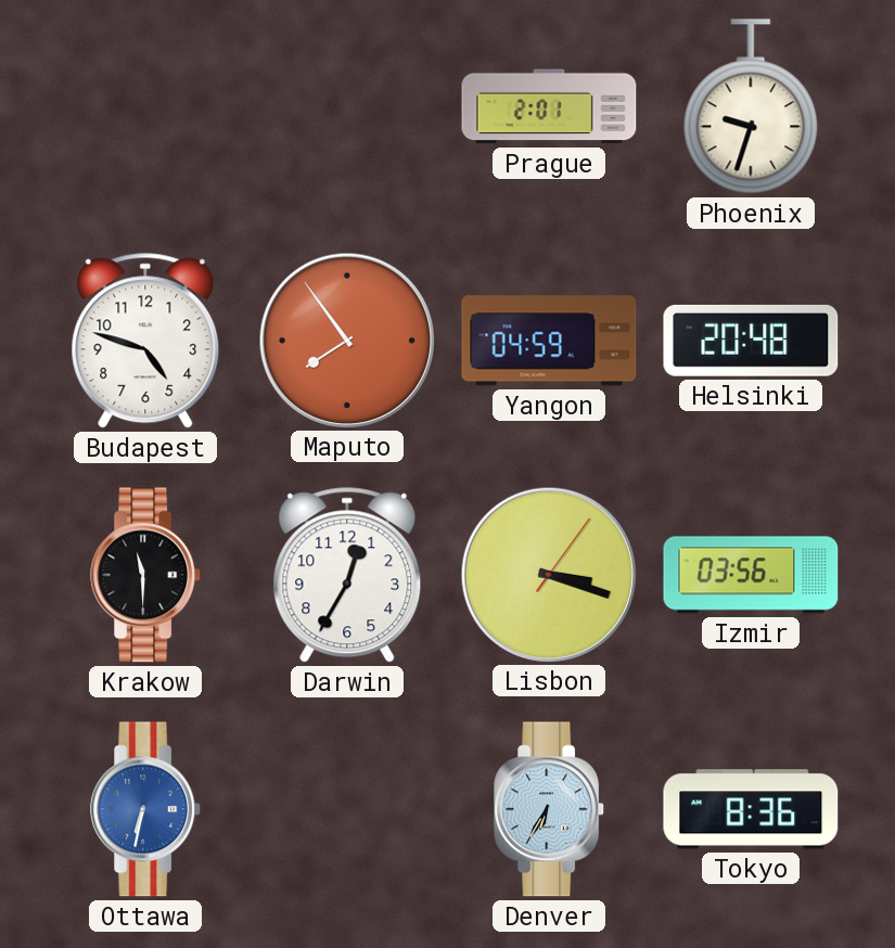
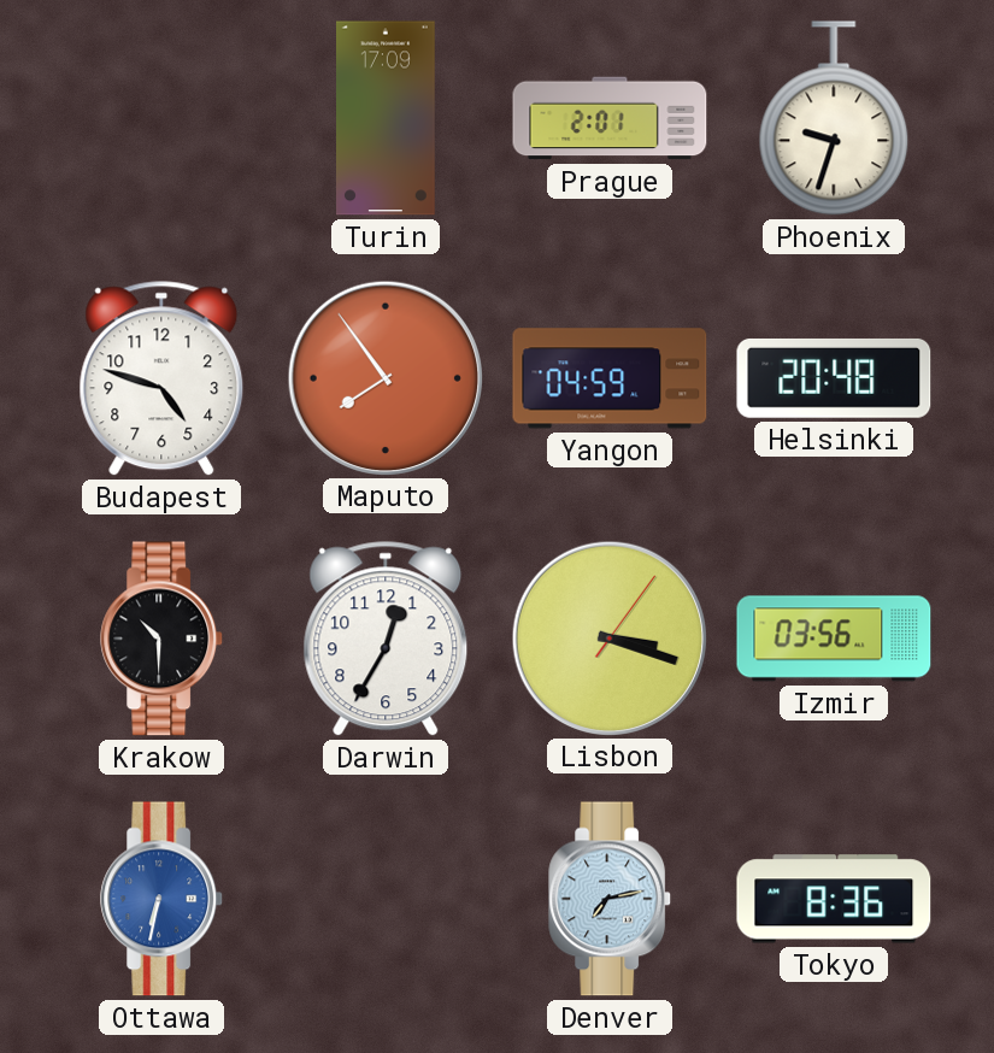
Turin: none -> 17:09
Krakow: 11:30 -> 10:30
Denver: 6:35 -> 7:13
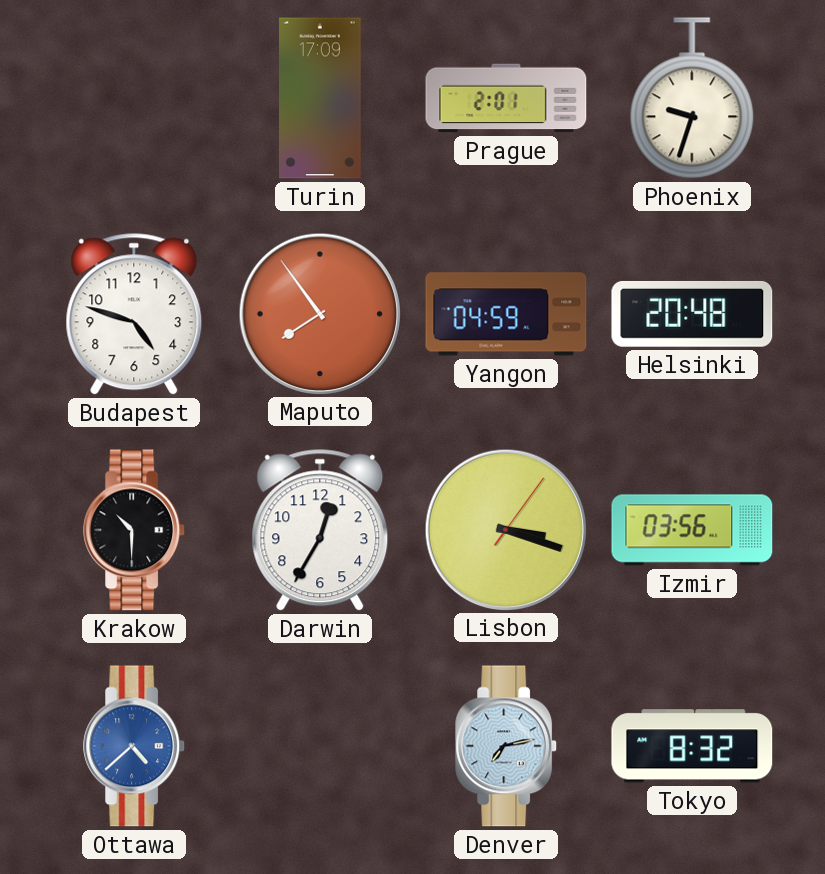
Ottawa: 6:32 -> 4:38
Tokyo: 8:36 -> 8:32
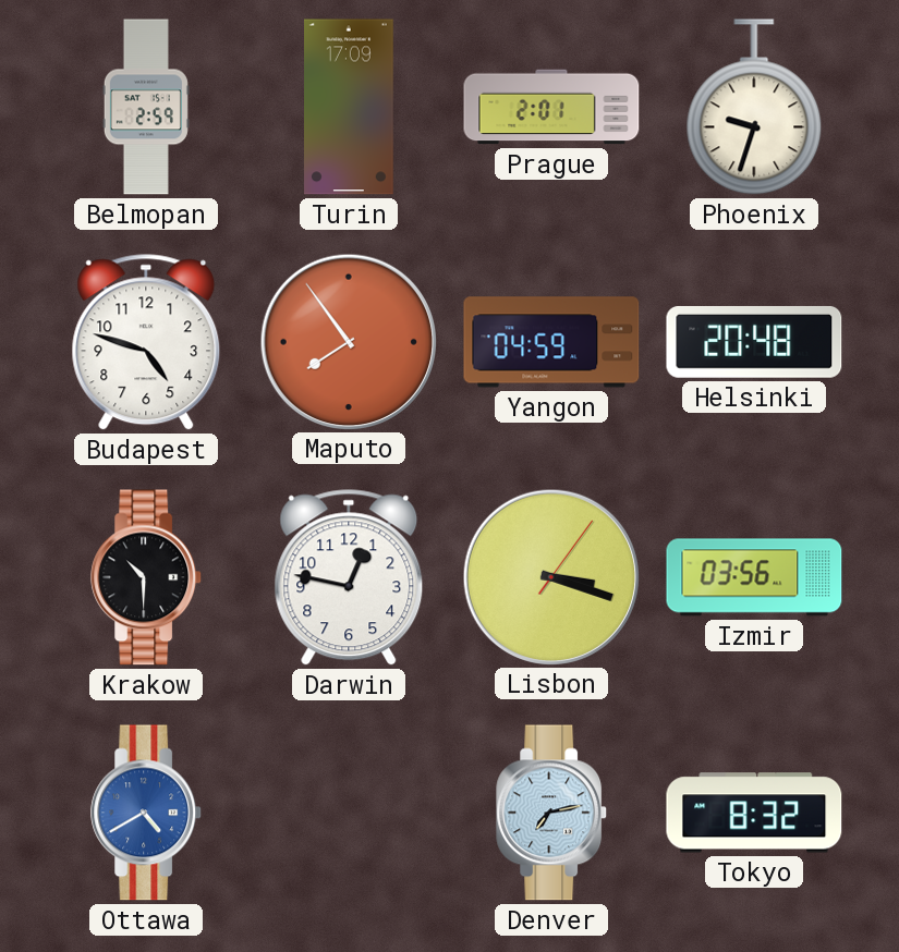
Belmopan: none -> 2:59
Darwin: 12:35 -> 12:47
Ottawa: 4:38 -> 4:40
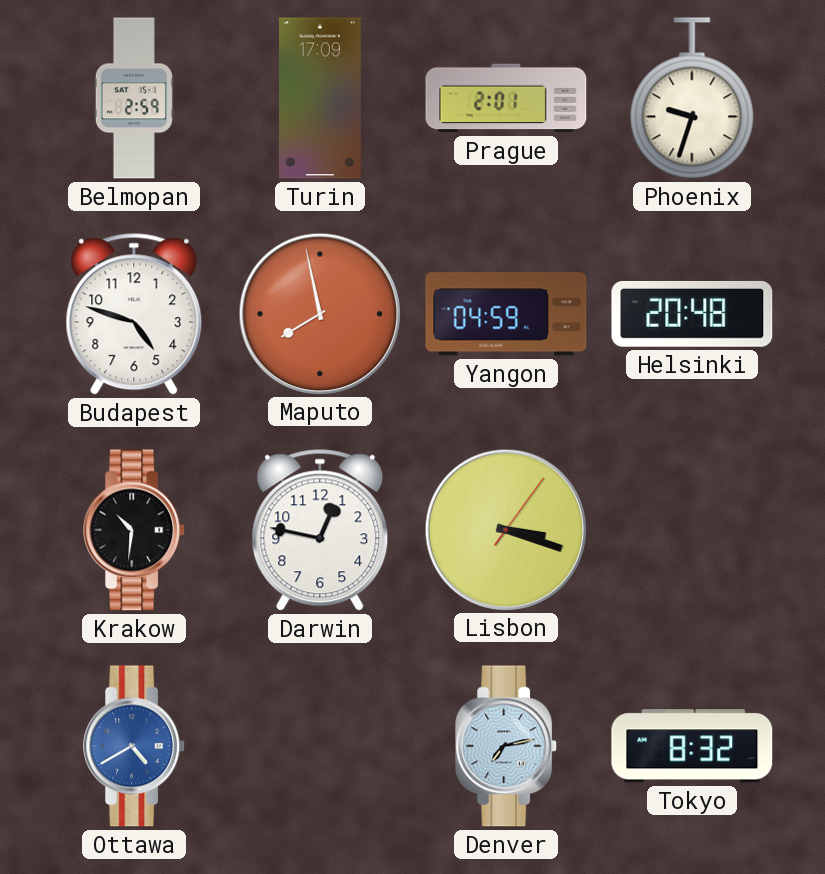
Maputo: 7:54 -> 7:58
Krakow: 10:30 -> 10:31
Izmir: 03:56 -> none
